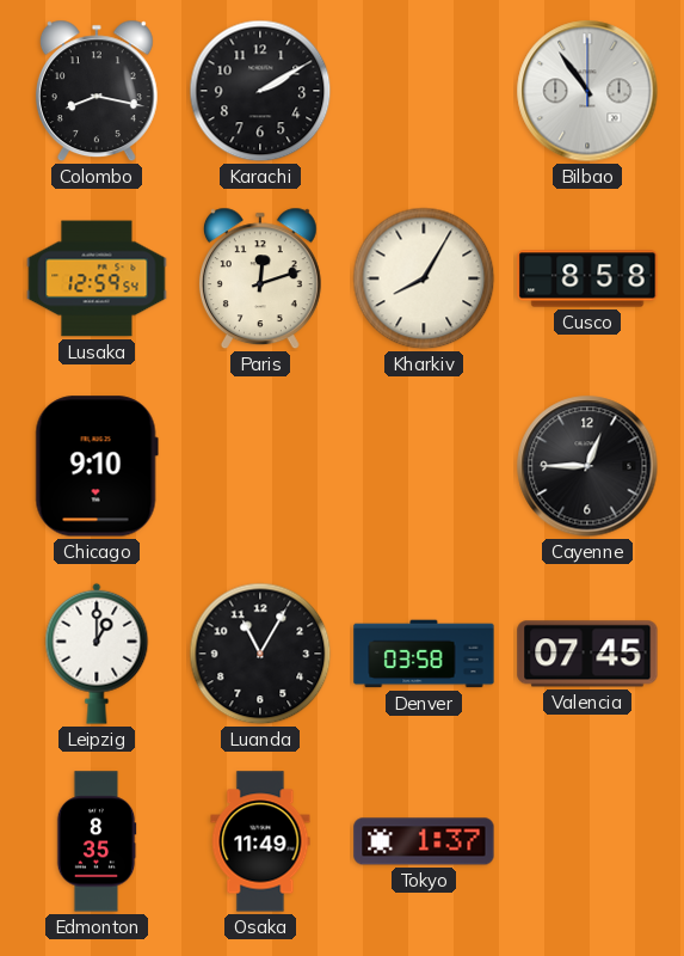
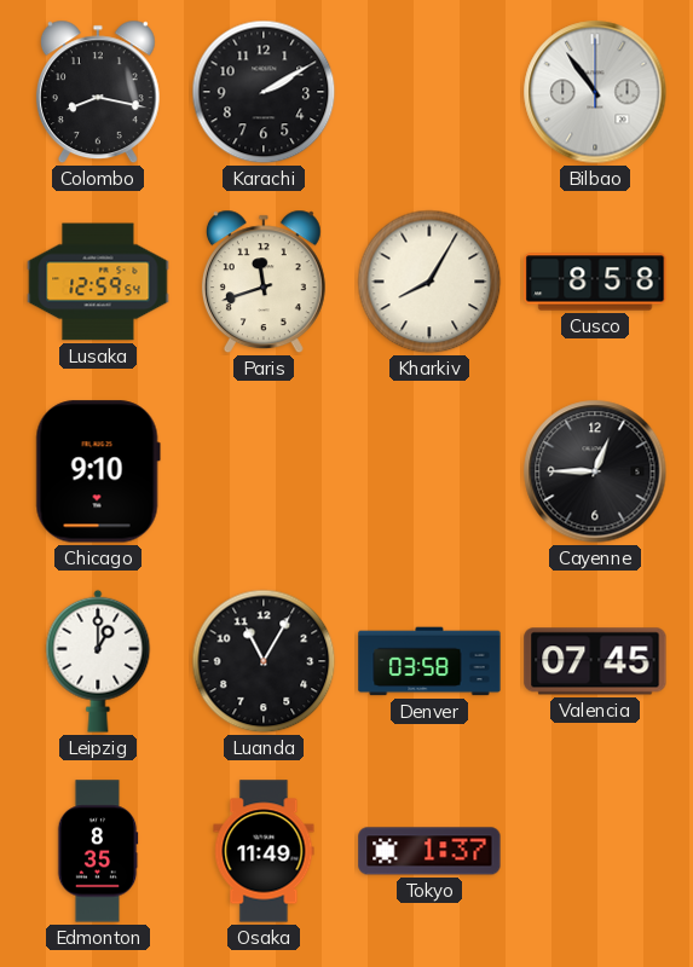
Paris: 12:12 -> 11:42
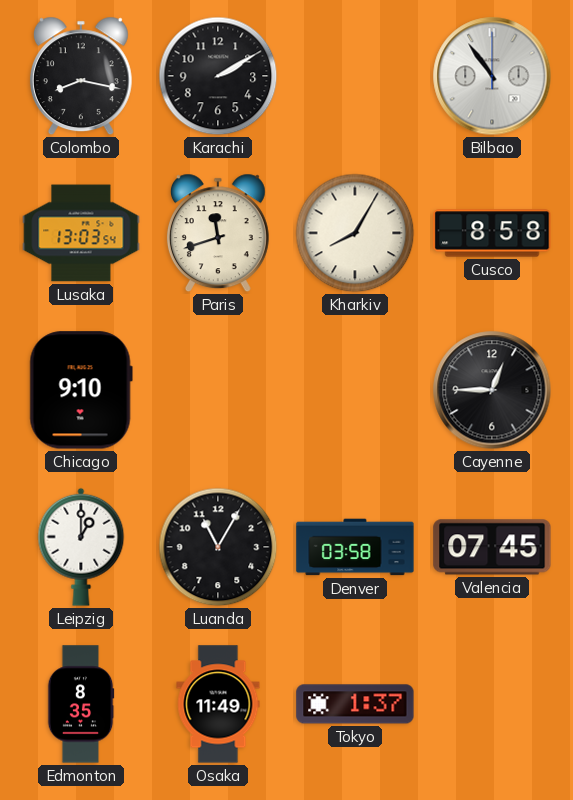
Lusaka: 12:59 -> 13:03
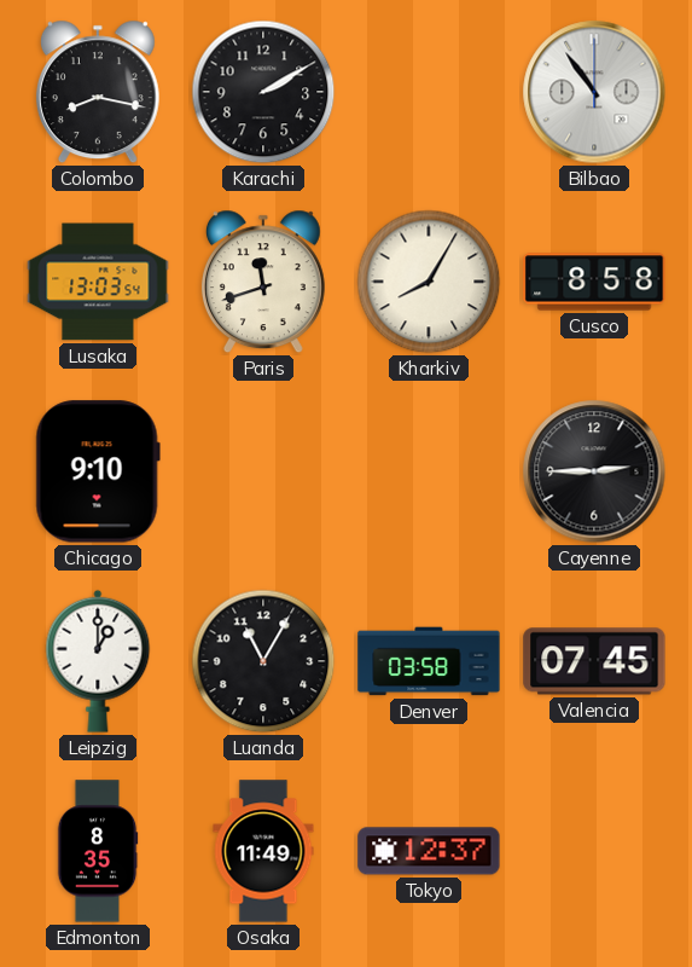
Cayenne: 12:45 -> 2:45
Tokyo: 1:37 -> 12:37
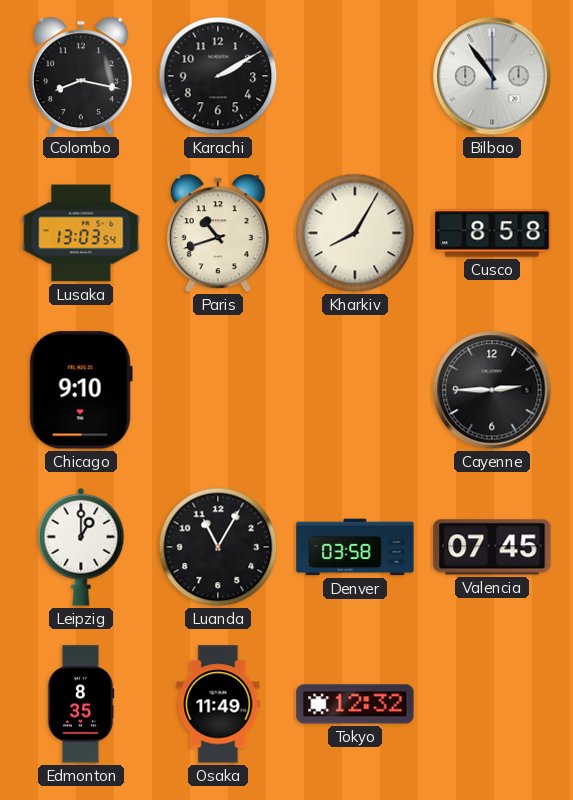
Paris: 11:42 -> 10:42
Tokyo: 12:37 -> 12:32
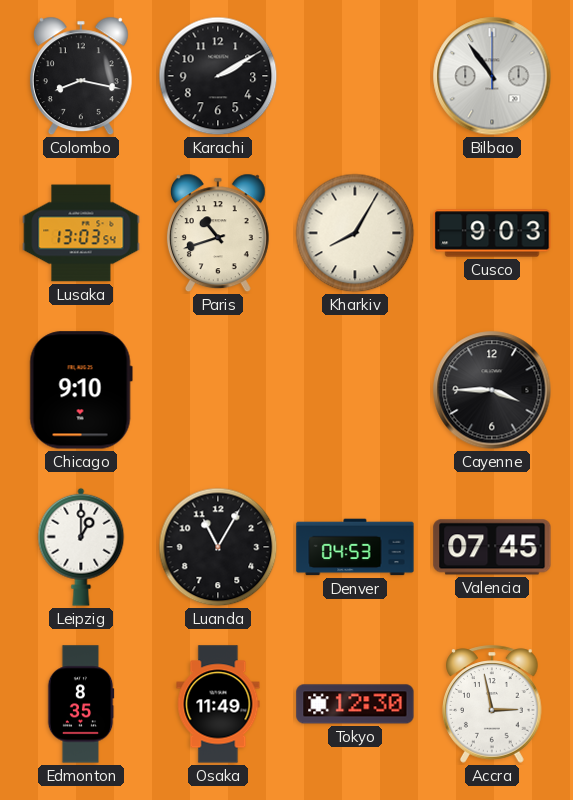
Cusco: 8:58 -> 9:03
Cayenne: 2:45 -> 3:45
Denver: 03:58 -> 04:53
Tokyo: 12:32 -> 12:30
Accra: none -> 2:58
